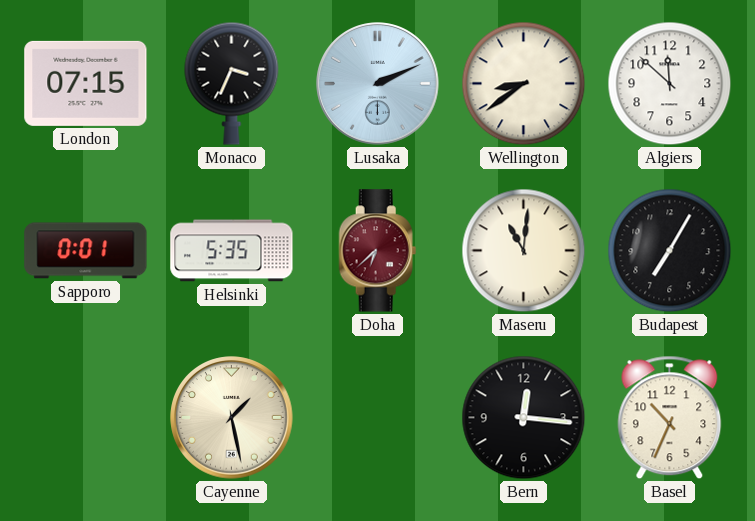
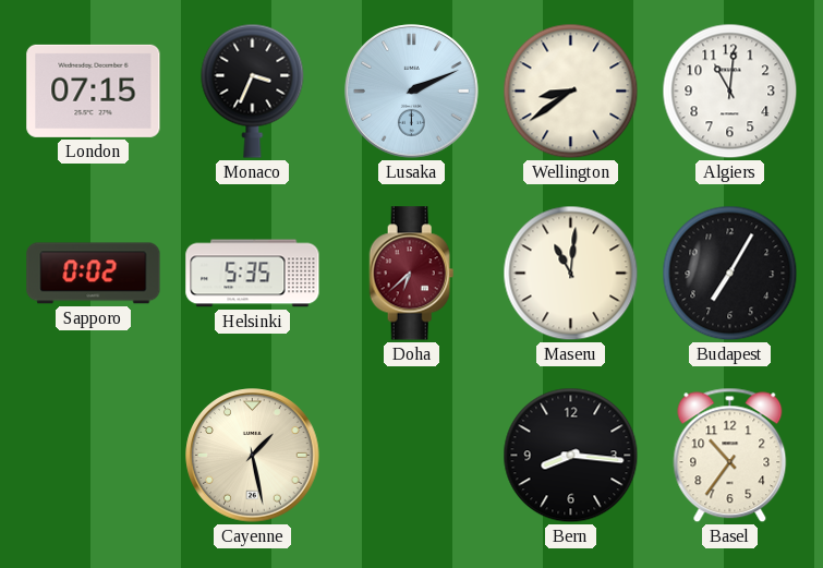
Algiers: 11:52 -> 11:01
Sapporo: 0:01 -> 0:02
Bern: 12:16 -> 8:16
Basel: 10:34 -> 10:36
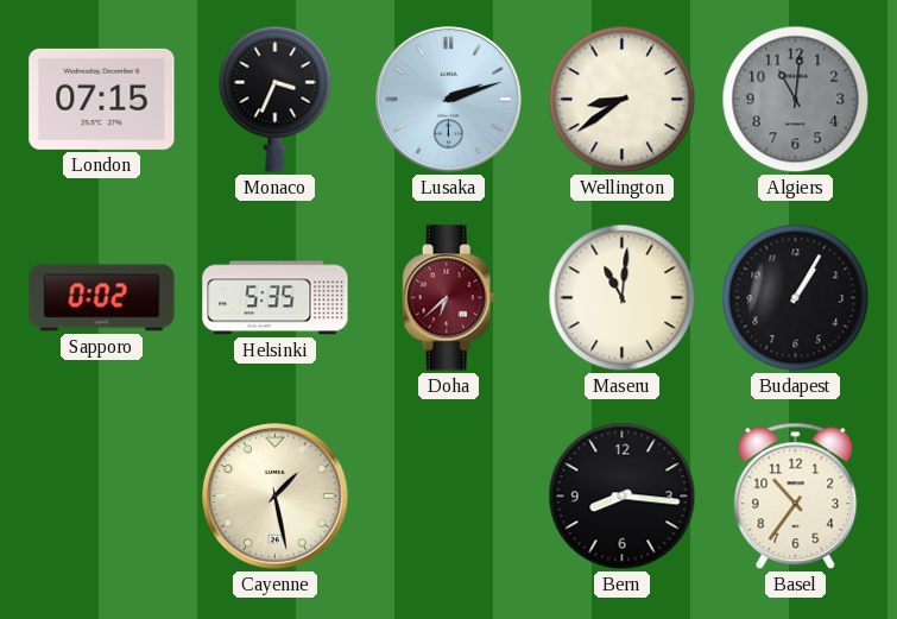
Lusaka: 2:11 -> 2:12
Algiers dial: white -> grey
Budapest: 7:05 -> 1:05
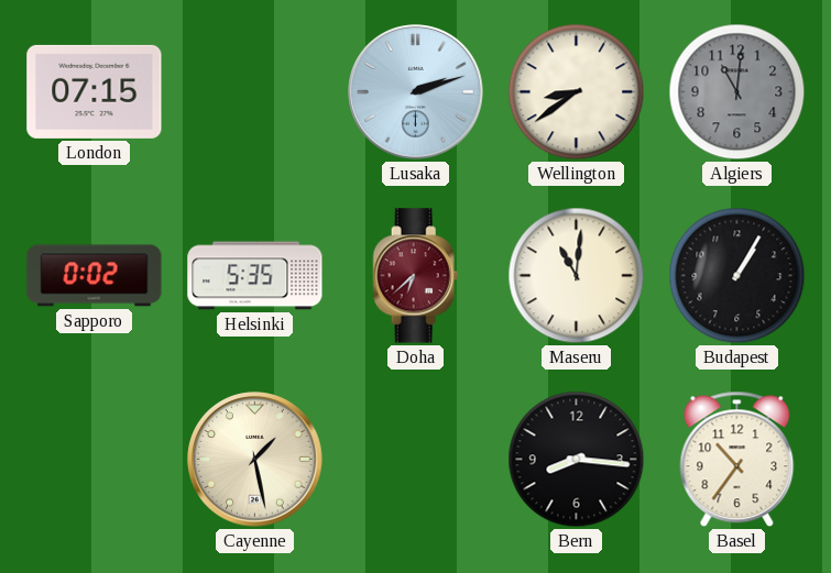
Monaco: 3:34 -> none
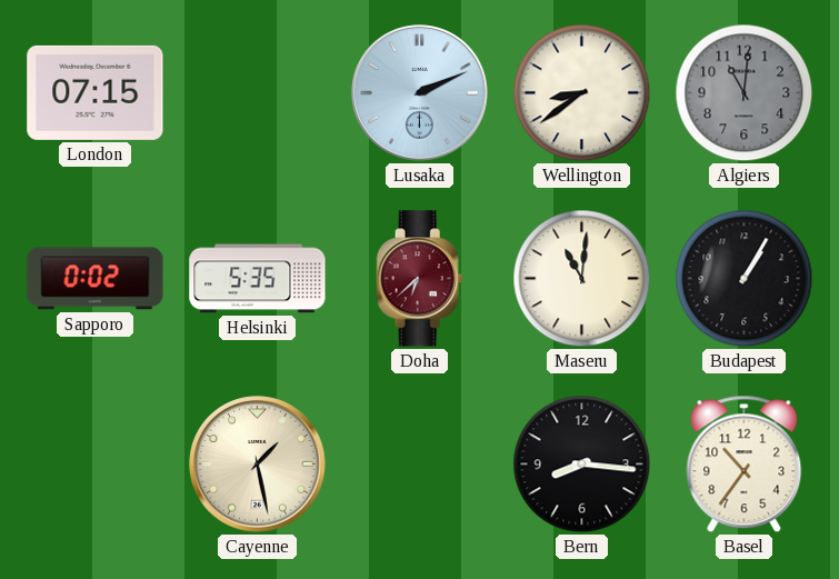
Lusaka: 2:12 -> 2:11
